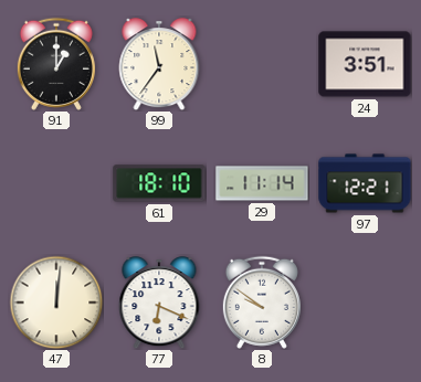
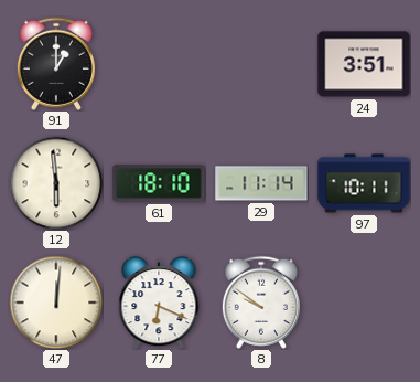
99: 11:36 -> none
12: none -> 5:59
97: 12:21 -> 10:11
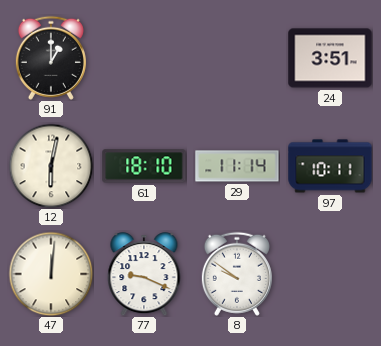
12: 5:59 -> 6:02
77: 6:19 -> 9:19
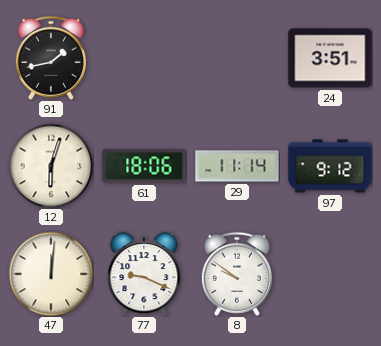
91: 1:00 -> 1:43
12: 6:02 -> 6:03
61: 18:10 -> 18:06
97: 10:11 -> 9:12
